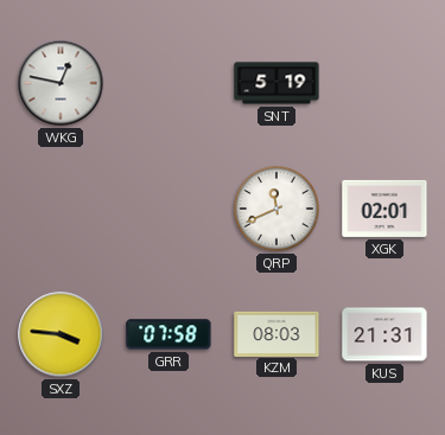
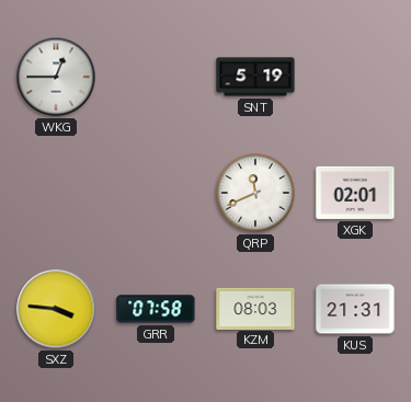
WKG: 12:47 -> 12:45
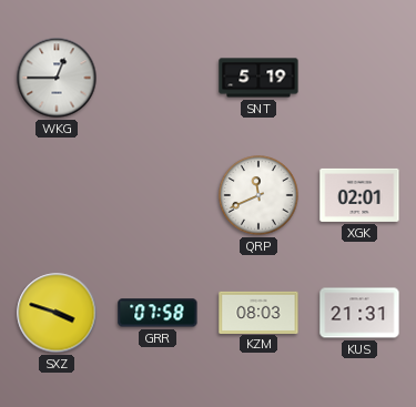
SXZ: 3:46 -> 3:48
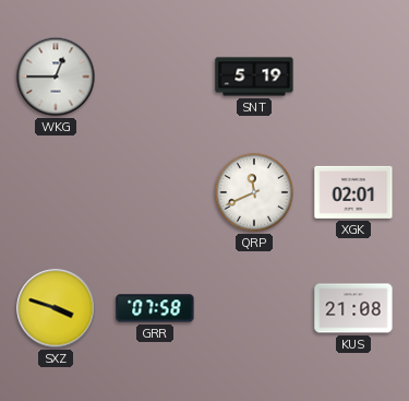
KZM: 08:03 -> none
KUS: 21:31 -> 21:08
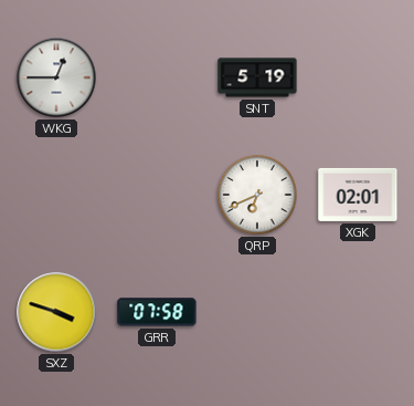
QRP: 11:41 -> 6:41
KUS: 21:08 -> none
